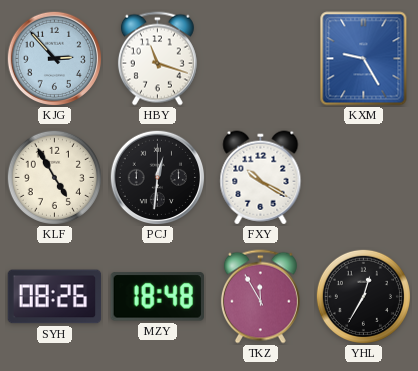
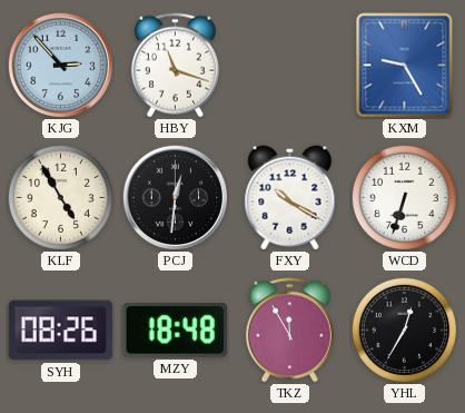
WCD: none -> 6:33
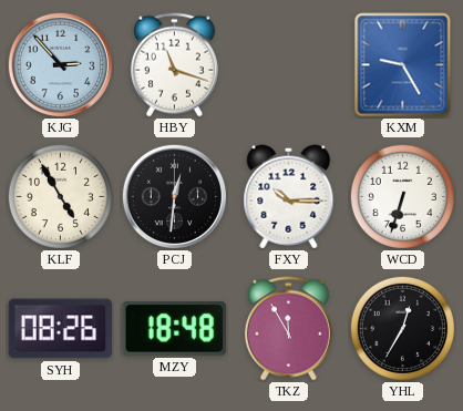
FXY: 10:20 -> 10:15
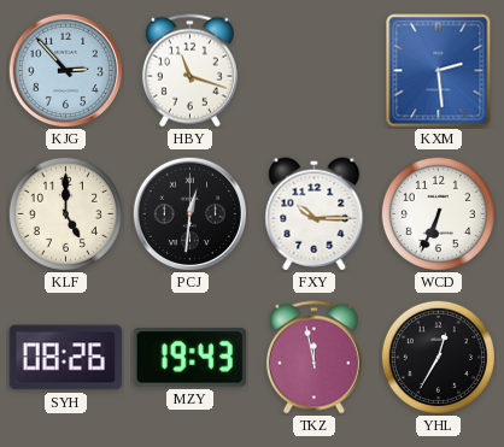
KXM: 9:25 -> 2:29
KLF: 4:55 -> 5:00
WCD: 6:33 -> 6:34
MZY: 18:48 -> 19:43
TKZ: 11:55 -> 11:58
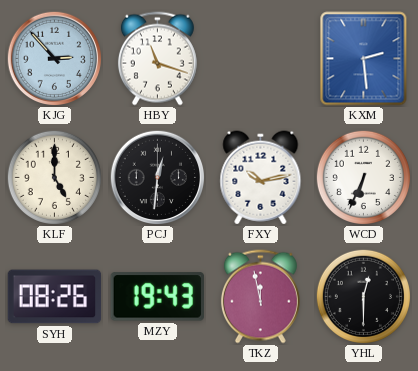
FXY: 10:15 -> 10:13
YHL: 12:35 -> 12:30
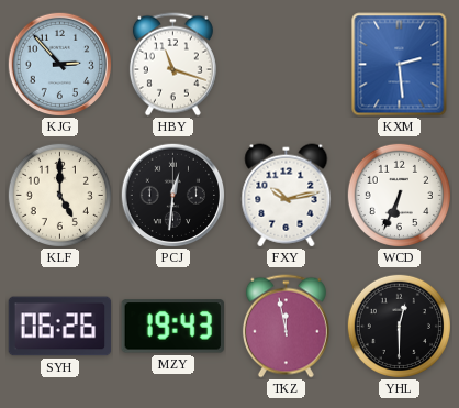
SYH: 08:26 -> 06:26
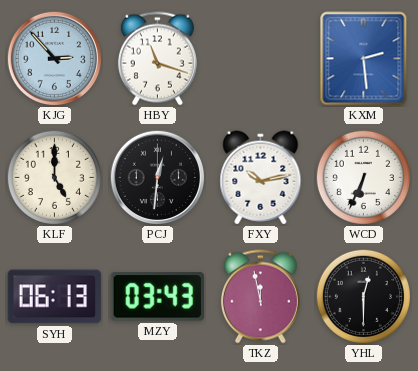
SYH: 06:26 -> 06:13
MZY: 19:43 -> 03:43
